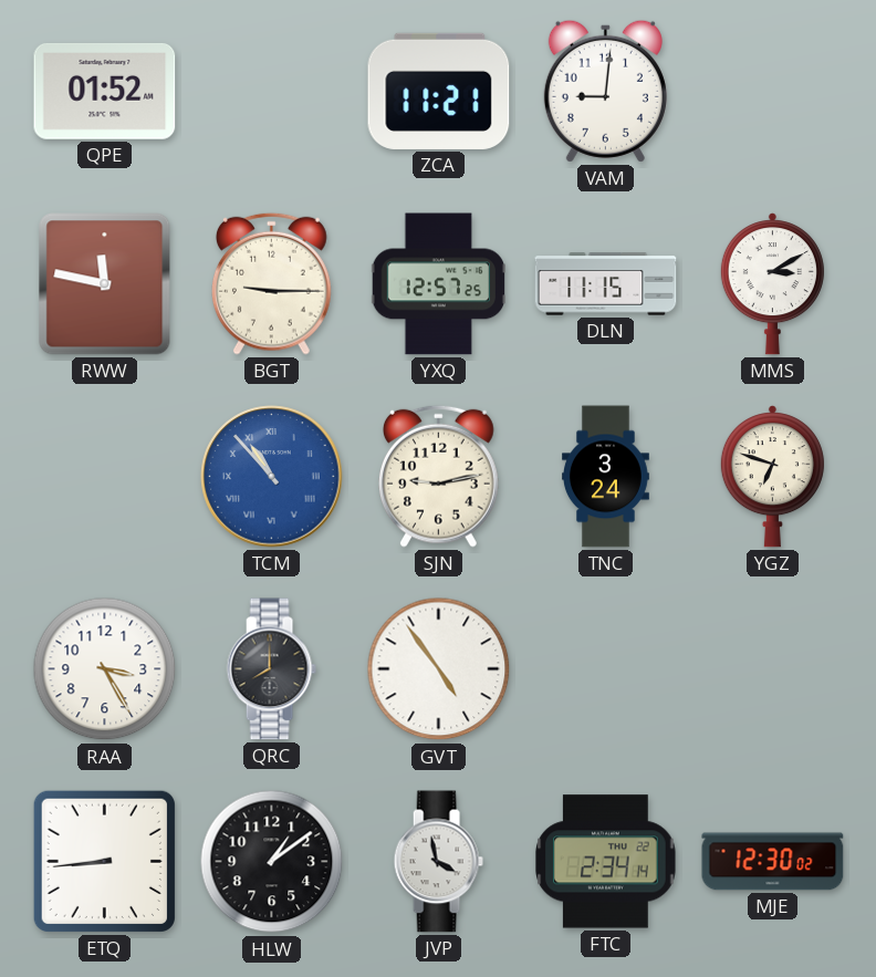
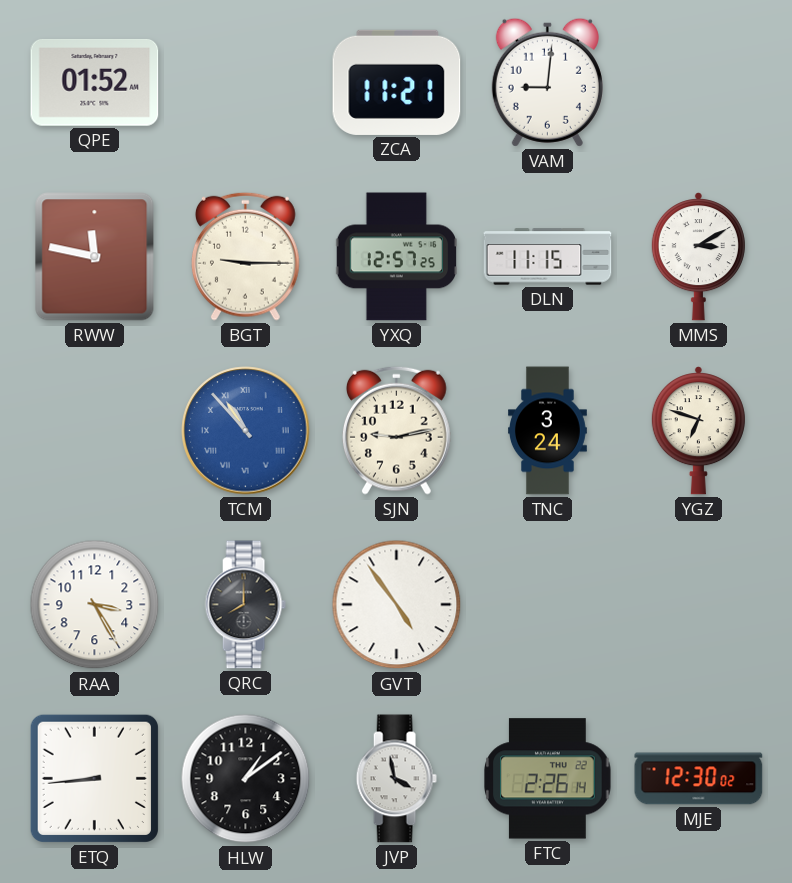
FTC: 2:34 -> 2:26
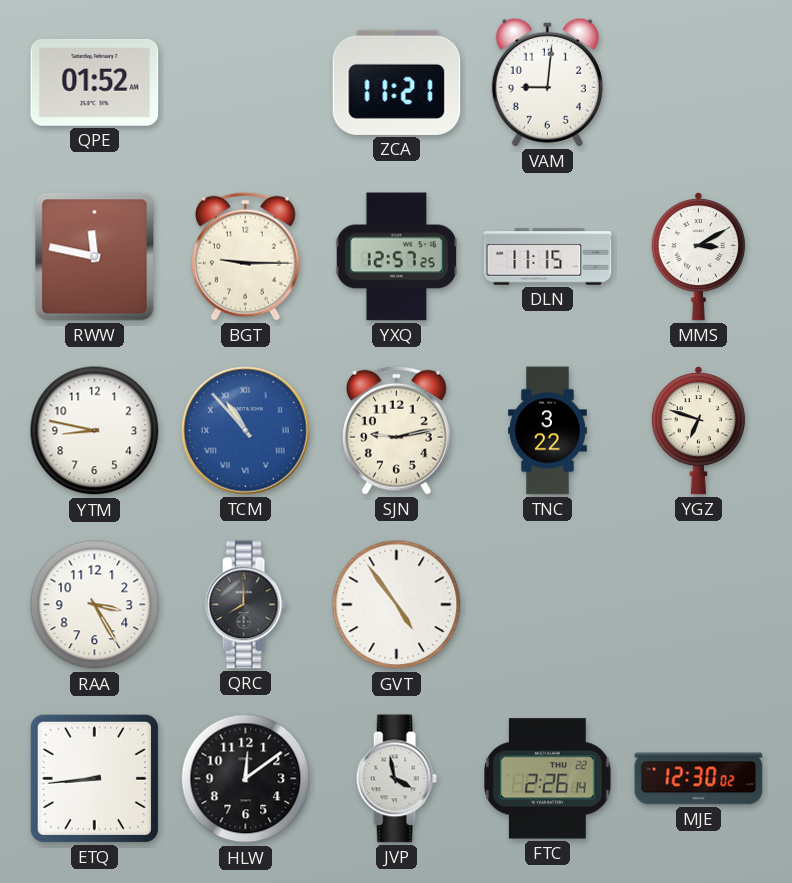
YTM: none -> 8:47
TNC: 3:24 -> 3:22
HLW: 1:09 -> 12:09
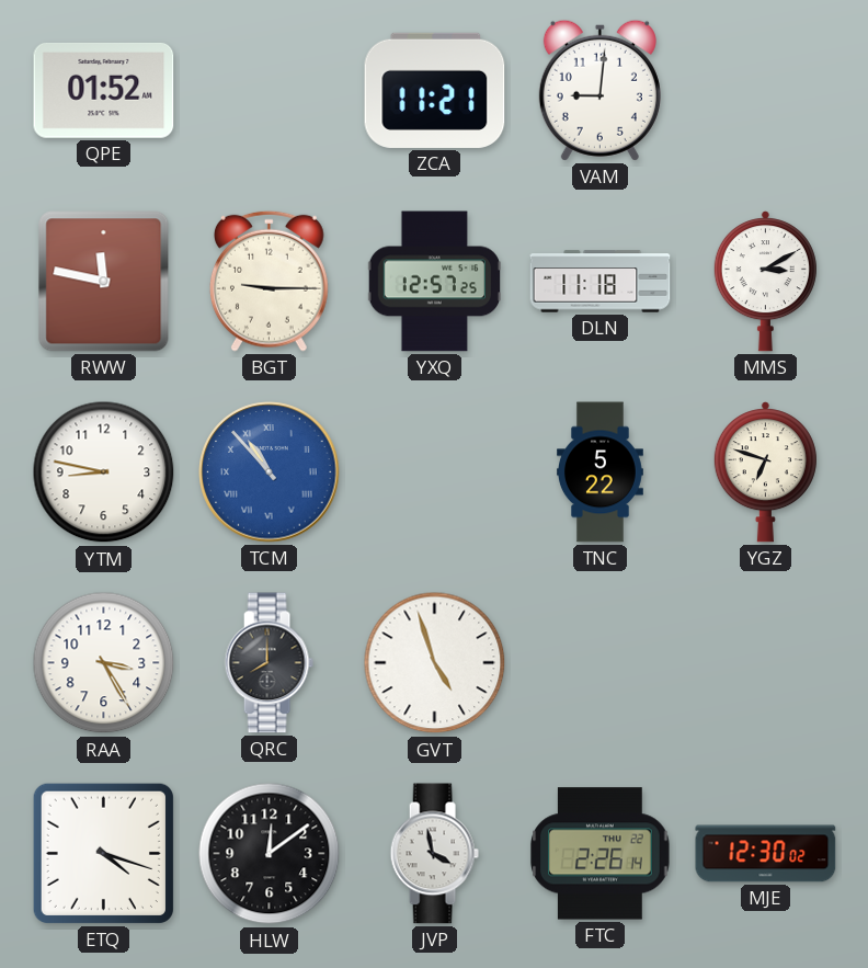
DLN: 11:15 -> 11:18
SJN: 9:13 -> none
TNC: 3:22 -> 5:22
GVT: 4:54 -> 4:57
ETQ: 8:44 -> 4:18
